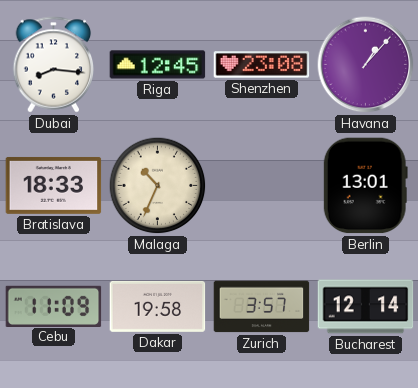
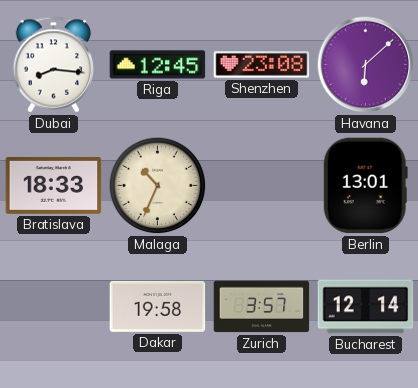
Havana: 1:07 -> 6:08
Cebu: 11:09 -> none
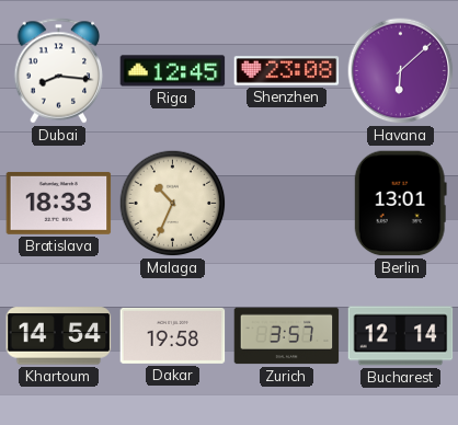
Khartoum: none -> 14:54
